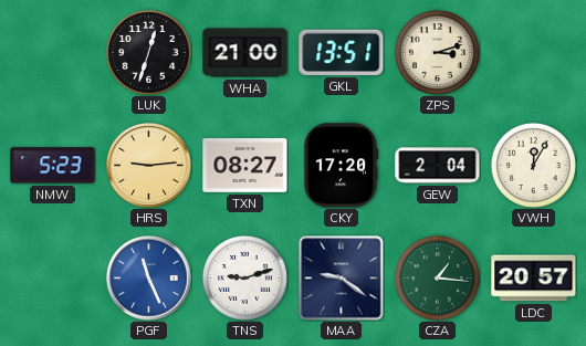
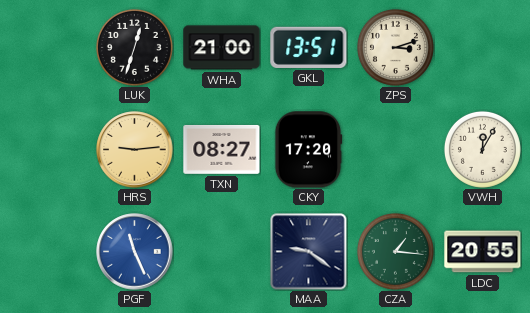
NMW: 5:23 -> none
GEW: 2:04 -> none
TNS: 9:12 -> none
LDC: 20:57 -> 20:55
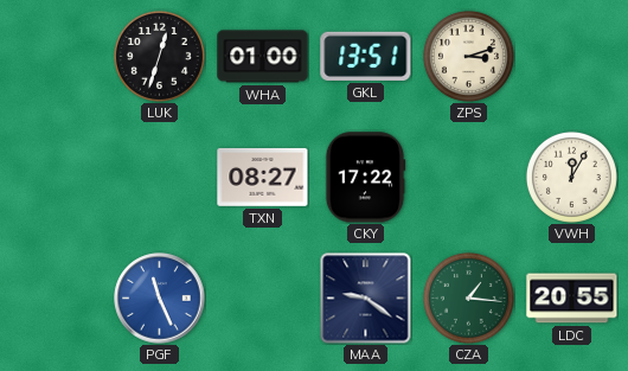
WHA: 21:00 -> 01:00
HRS: 9:14 -> none
CKY: 17:20 -> 17:22
